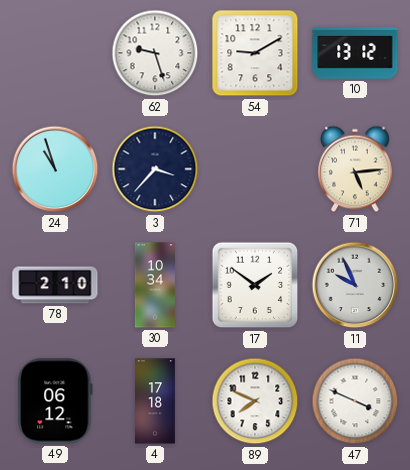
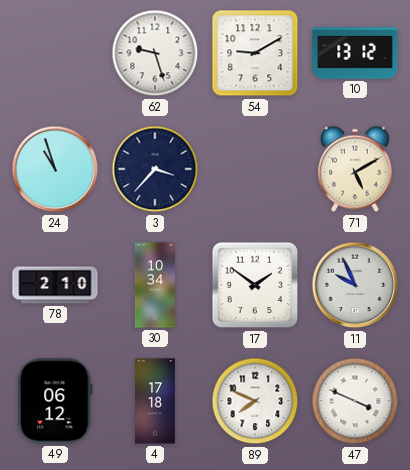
71: 5:14 -> 5:10
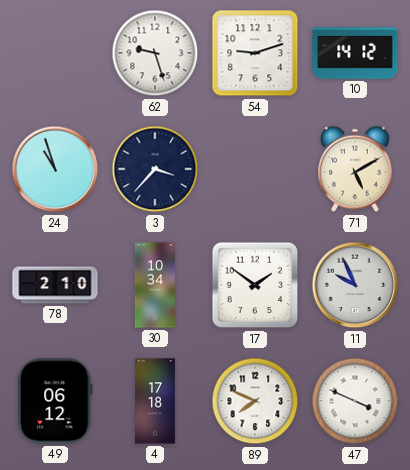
54: 9:10 -> 9:12
10: 13:12 -> 14:12
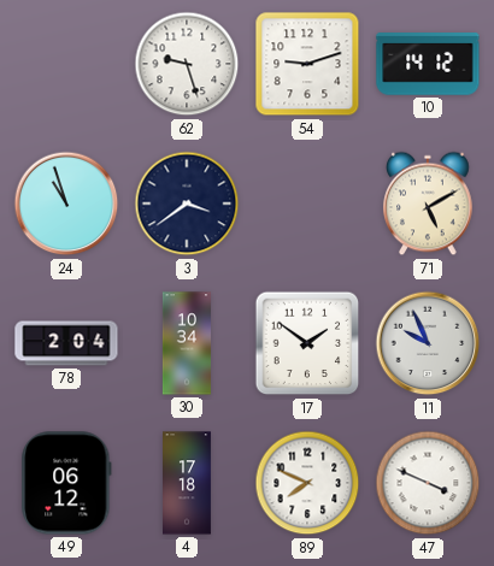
3: 3:37 -> 3:39
78: 2:10 -> 2:04
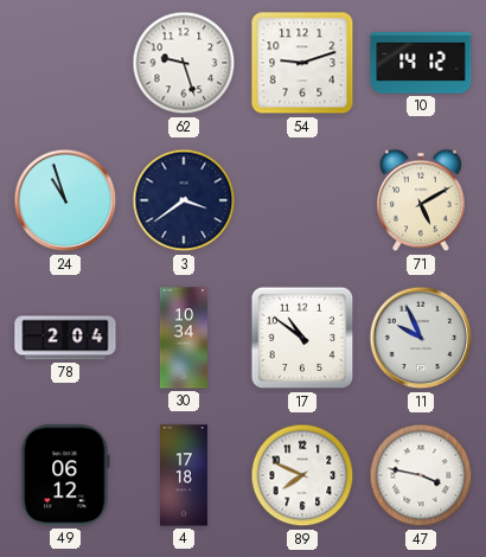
17: 1:51 -> 10:51
47: 3:49 -> 3:47
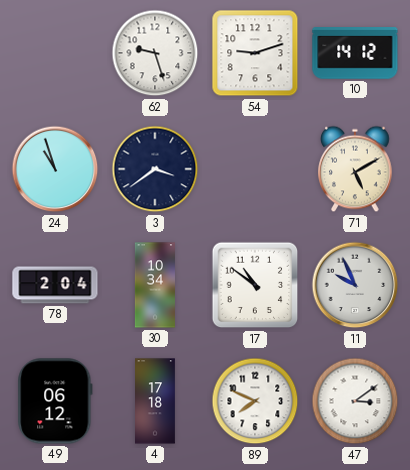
47: 3:47 -> 3:09
